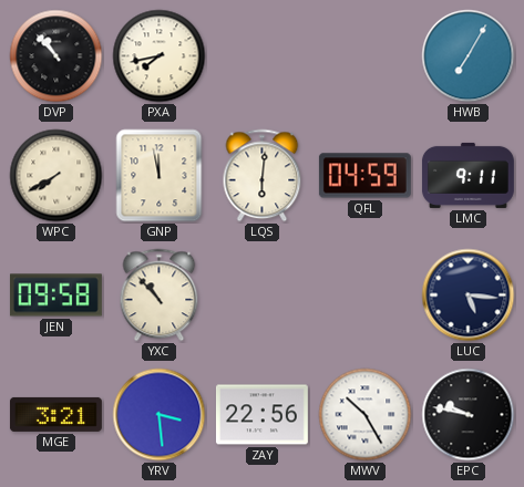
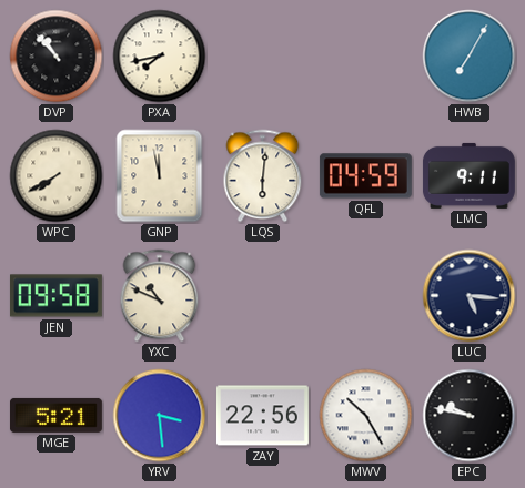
YXC: 10:53 -> 10:49
MGE: 3:21 -> 5:21
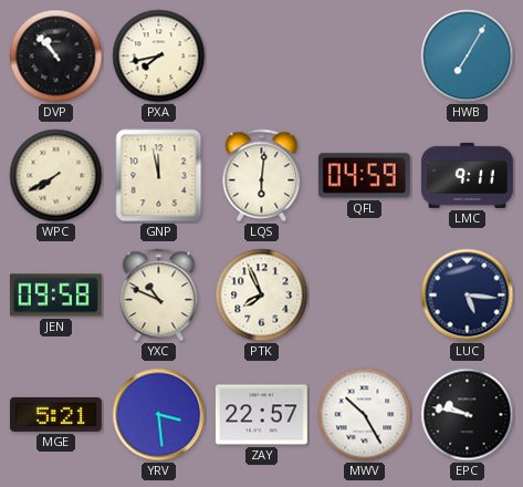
PTK: none -> 7:56
ZAY: 22:56 -> 22:57
